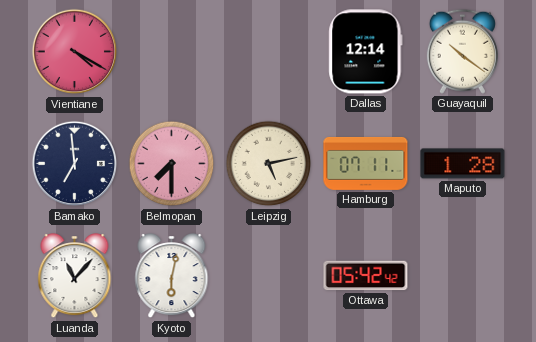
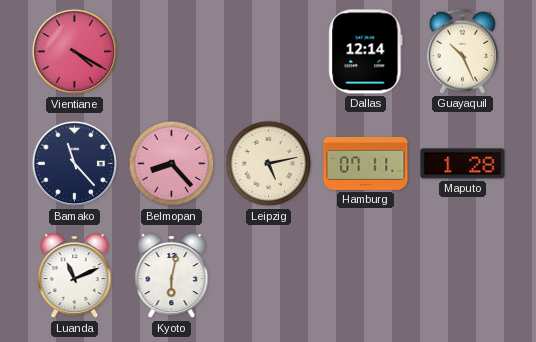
Guayaquil: 10:21 -> 10:26
Bamako: 6:59 -> 11:23
Belmopan: 7:30 -> 8:23
Luanda: 11:07 -> 11:11
Ottawa: 05:42 -> none
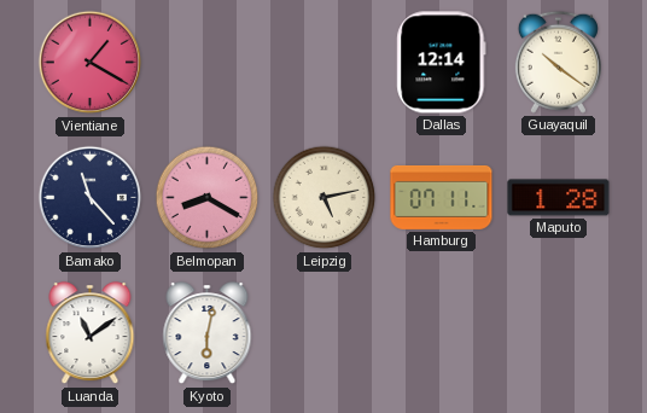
Vientiane: 4:20 -> 1:20
Guayaquil: 10:26 -> 10:21
Belmopan: 8:23 -> 8:20
Luanda: 11:11 -> 11:09
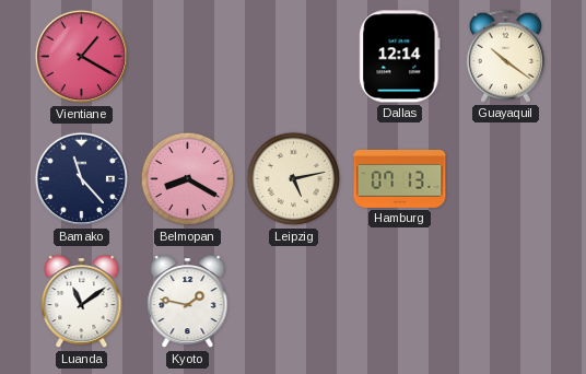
Hamburg: 07:11 -> 07:13
Maputo: 1:28 -> none
Kyoto: 6:02 -> 1:47
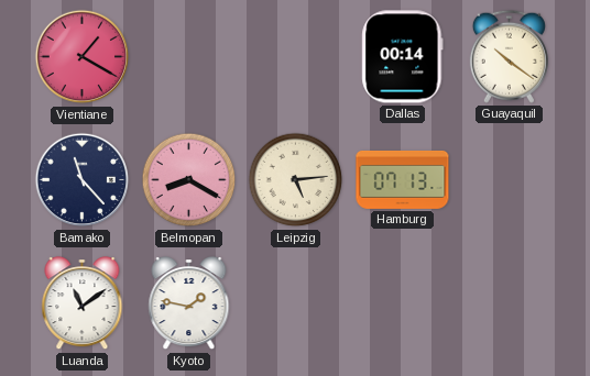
Dallas: 12:14 -> 00:14
Leipzig: 5:13 -> 5:14
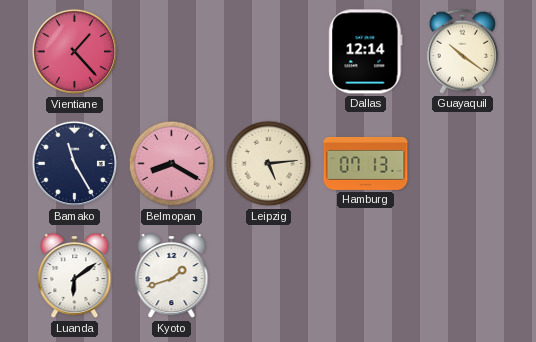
Vientiane: 1:20 -> 1:23
Dallas: 00:14 -> 12:14
Bamako: 11:23 -> 11:25
Luanda: 11:09 -> 6:09
Kyoto: 1:47 -> 1:42
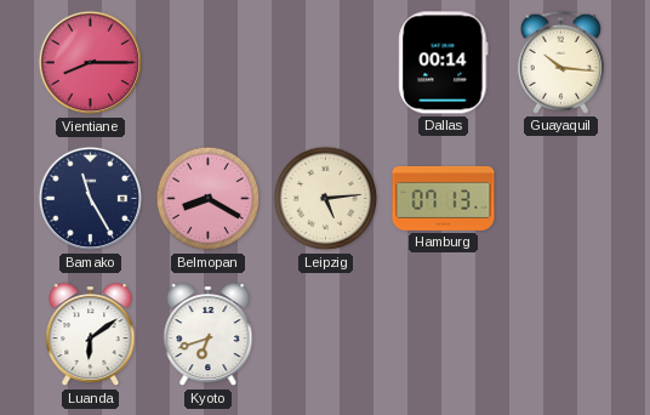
Vientiane: 1:23 -> 8:15
Dallas: 12:14 -> 00:14
Guayaquil: 10:21 -> 10:16
Kyoto: 1:42 -> 6:42
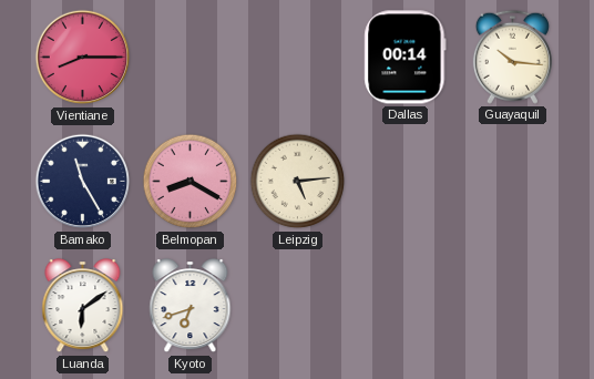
Hamburg: 07:13 -> none
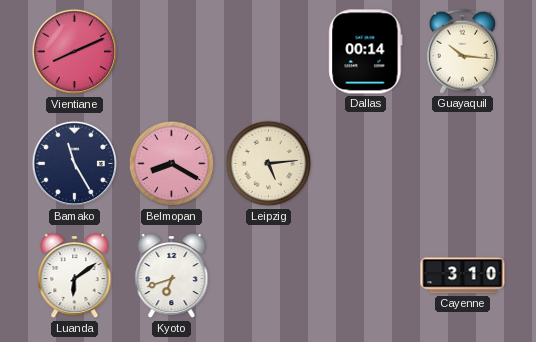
Vientiane: 8:15 -> 8:11
Cayenne: none -> 3:10
